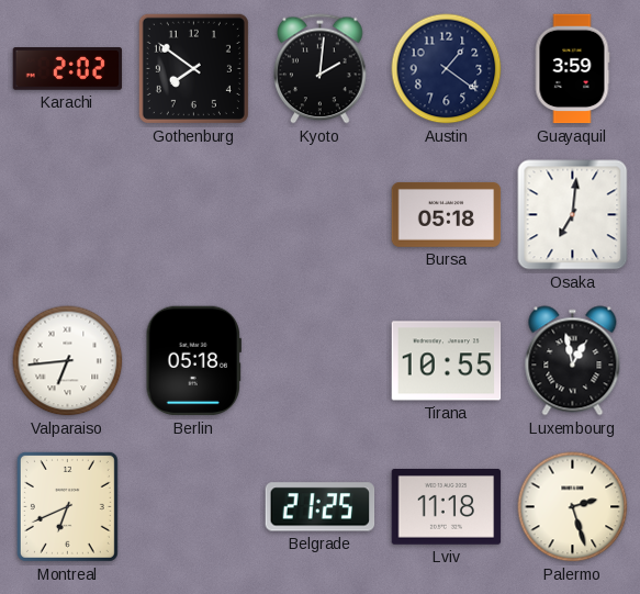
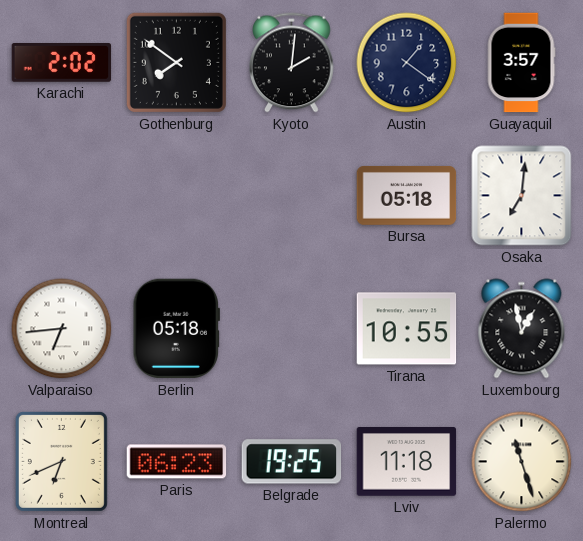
Guayaquil: 3:59 -> 3:57
Paris: none -> 06:23
Belgrade: 21:25 -> 19:25
Palermo: 2:27 -> 11:27
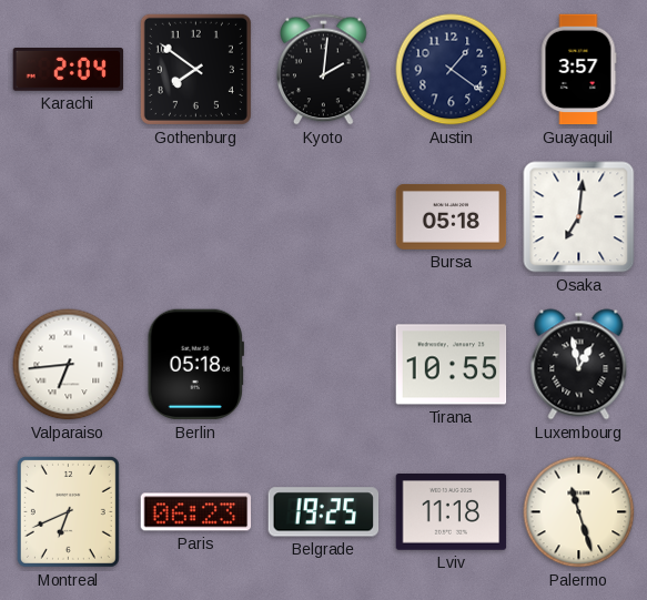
Karachi: 2:02 -> 2:04
